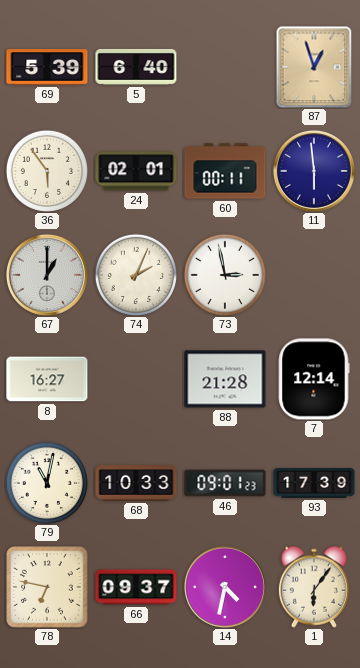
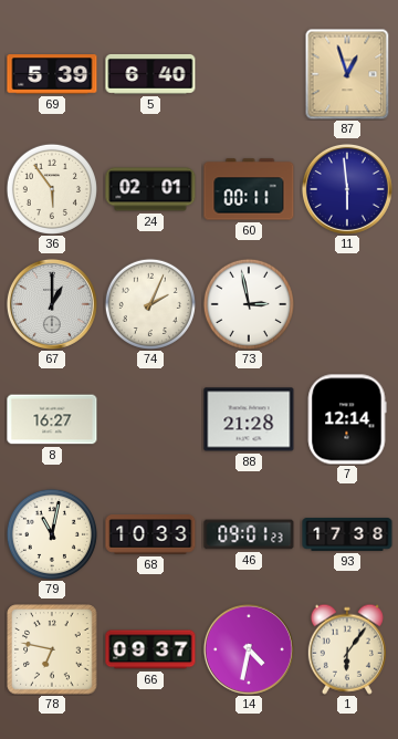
93: 17:39 -> 17:38
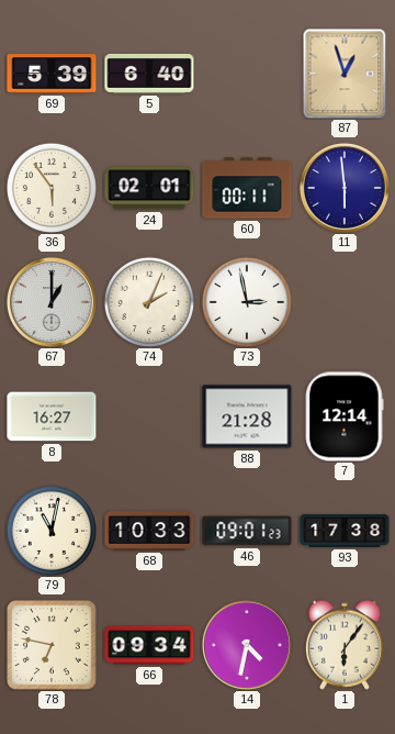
66: 09:37 -> 09:34
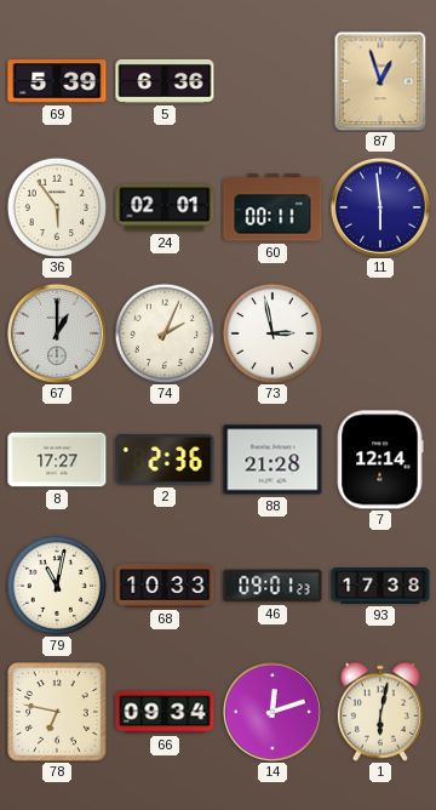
5: 6:40 -> 6:36
8: 16:27 -> 17:27
2: none -> 2:36
14: 4:32 -> 12:12
1: 6:06 -> 6:02
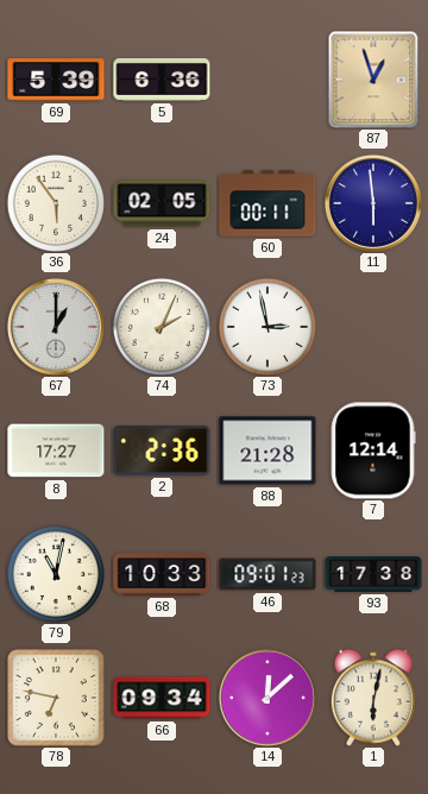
24: 02:01 -> 02:05
14: 12:12 -> 12:08
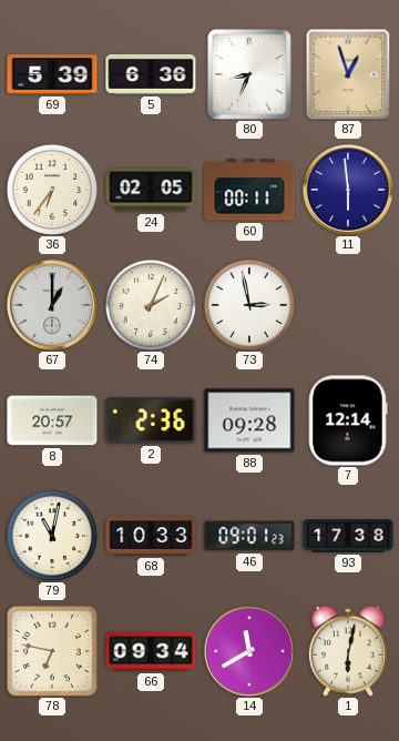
80: none -> 8:34
36: 5:54 -> 6:36
8: 17:27 -> 20:57
88: 21:28 -> 09:28
14: 12:08 -> 11:40
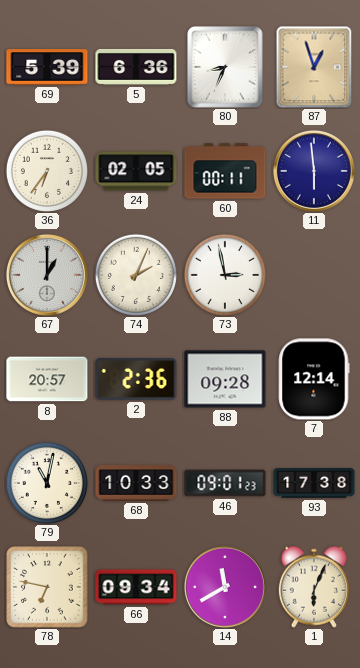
1: 6:02 -> 6:04
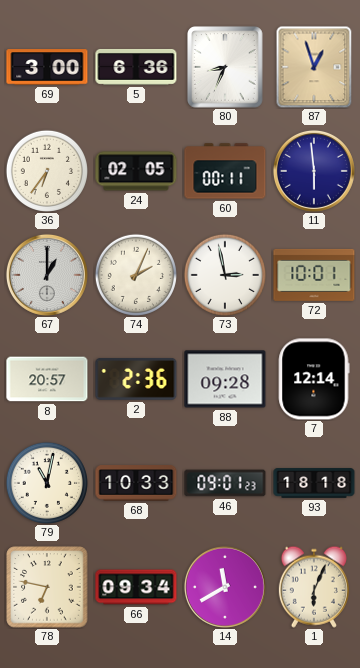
69: 5:39 -> 3:00
72: none -> 10:01
93: 17:38 -> 18:18
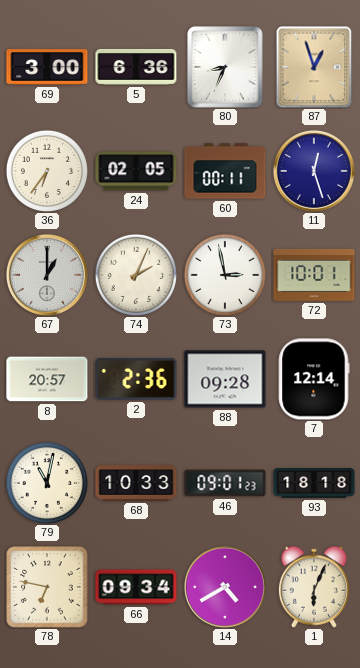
11: 5:59 -> 12:27
14: 11:40 -> 4:40
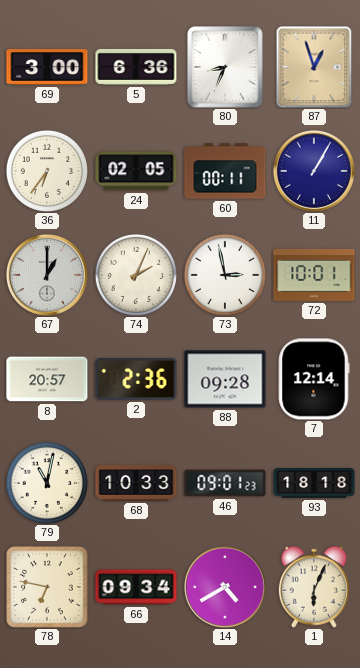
11: 12:27 -> 1:05
